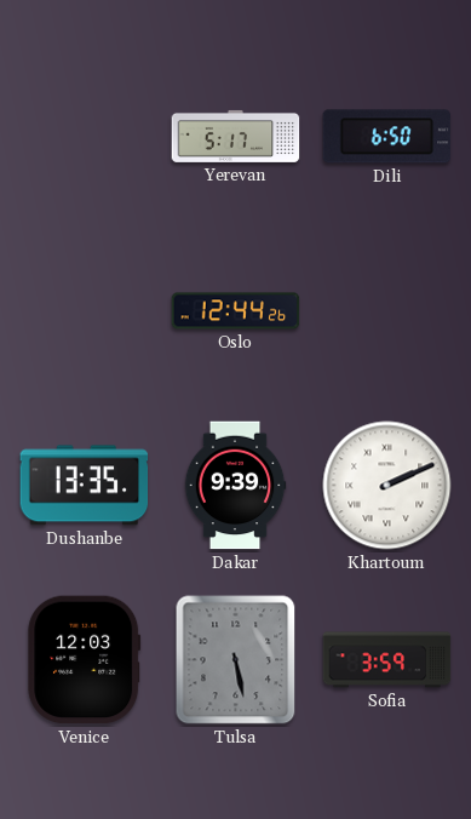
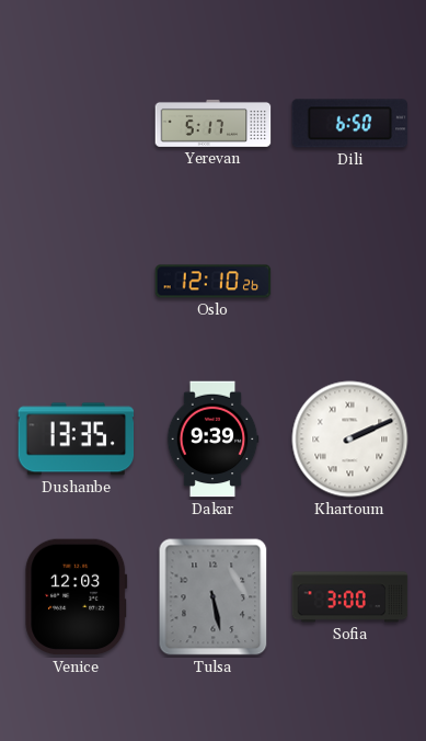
Oslo: 12:44 -> 12:10
Sofia: 3:59 -> 3:00
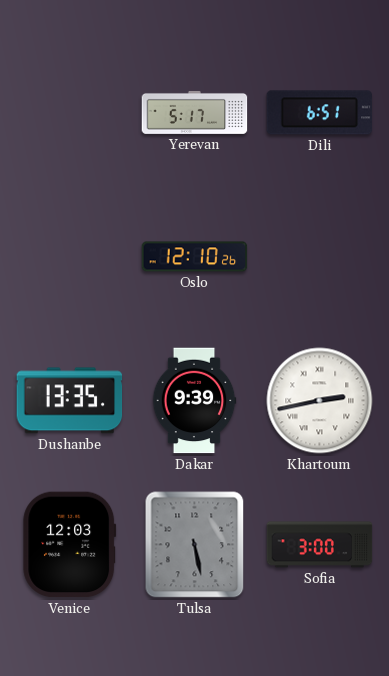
Dili: 6:50 -> 6:51
Khartoum: 2:11 -> 2:43
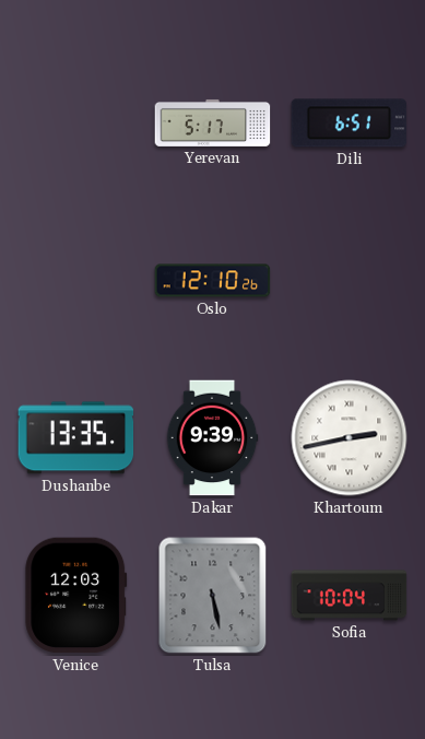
Sofia: 3:00 -> 10:04
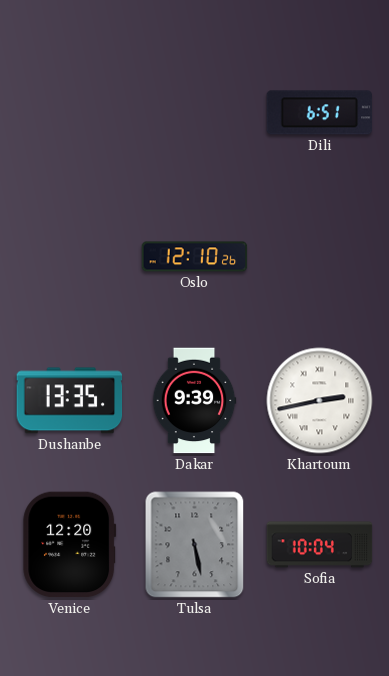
Yerevan: 5:17 -> none
Venice: 12:03 -> 12:20
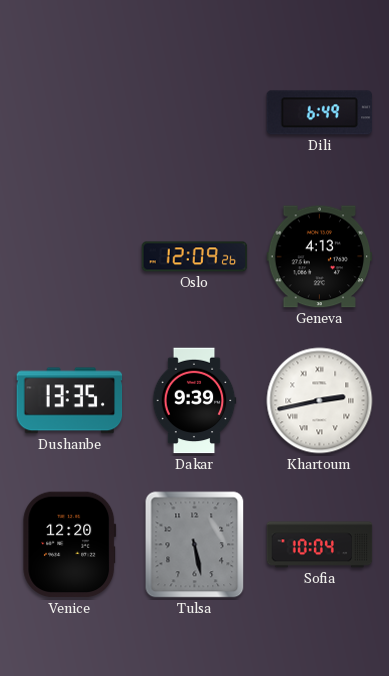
Dili: 6:51 -> 6:49
Oslo: 12:10 -> 12:09
Geneva: none -> 4:13
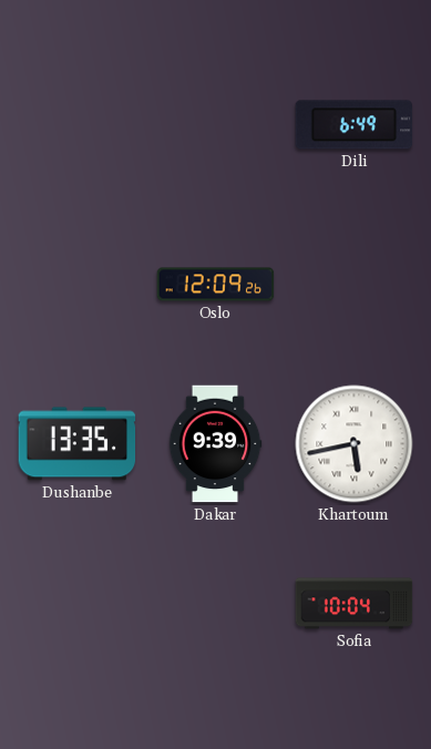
Geneva: 4:13 -> none
Khartoum: 2:43 -> 5:43
Venice: 12:20 -> none
Tulsa: 5:28 -> none
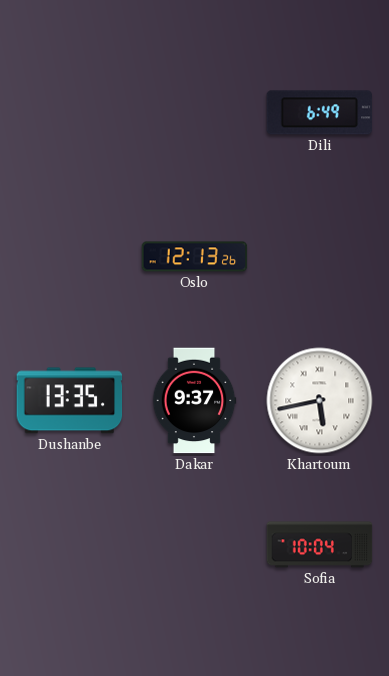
Oslo: 12:09 -> 12:13
Dakar: 9:39 -> 9:37
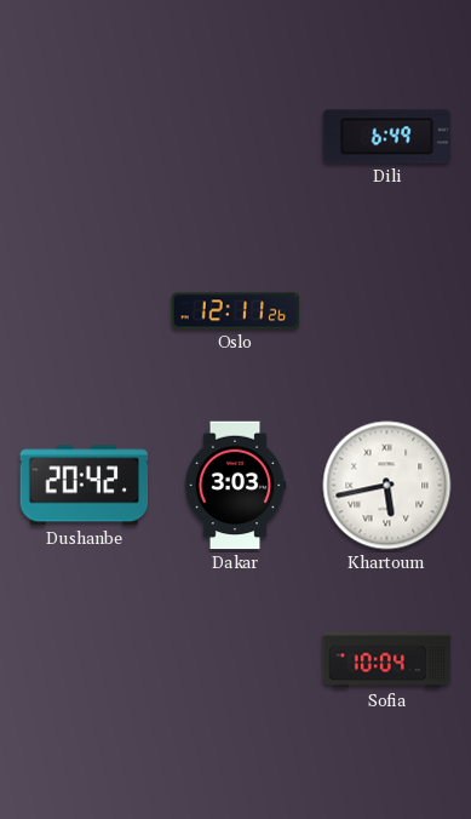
Oslo: 12:13 -> 12:11
Dushanbe: 13:35 -> 20:42
Dakar: 9:37 -> 3:03
